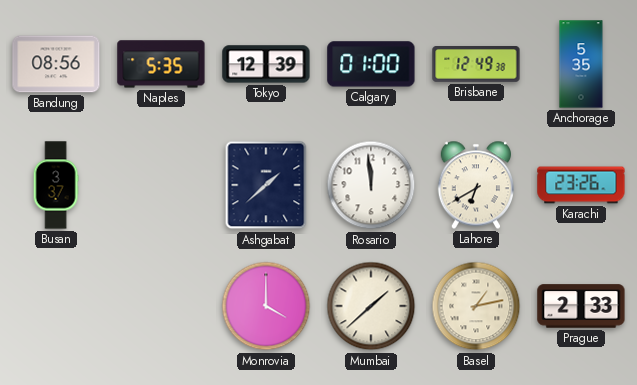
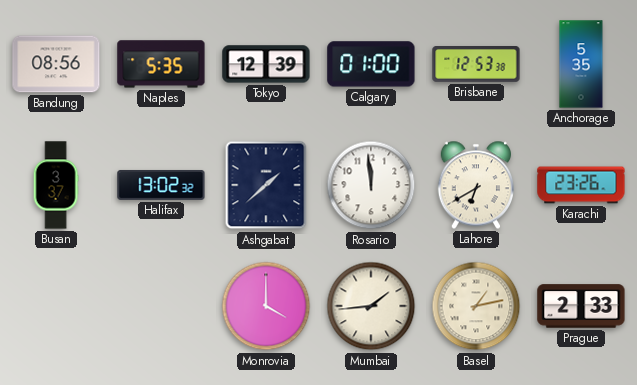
Brisbane: 12:49 -> 12:53
Halifax: none -> 13:02
Mumbai: 1:38 -> 1:44
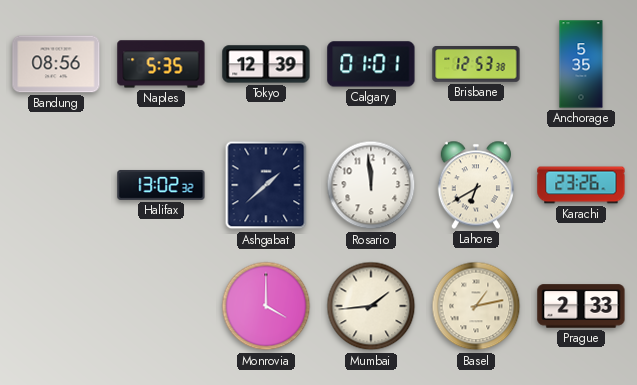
Calgary: 01:00 -> 01:01
Busan: 3:37 -> none
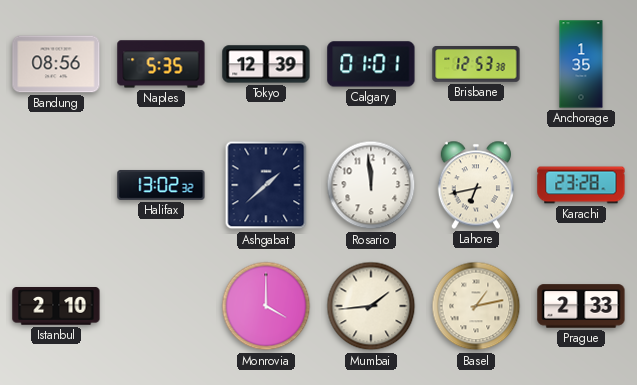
Anchorage: 5:35 -> 1:35
Lahore: 6:40 -> 6:43
Karachi: 23:26 -> 23:28
Istanbul: none -> 2:10
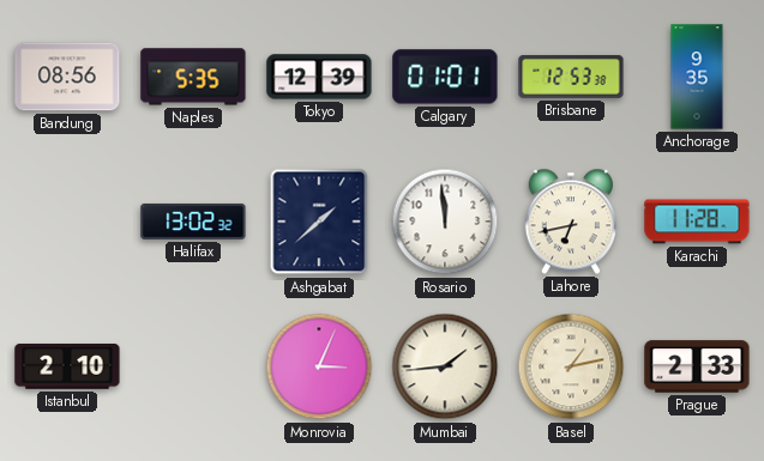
Anchorage: 1:35 -> 9:35
Karachi: 23:28 -> 11:28
Monrovia: 4:00 -> 3:04
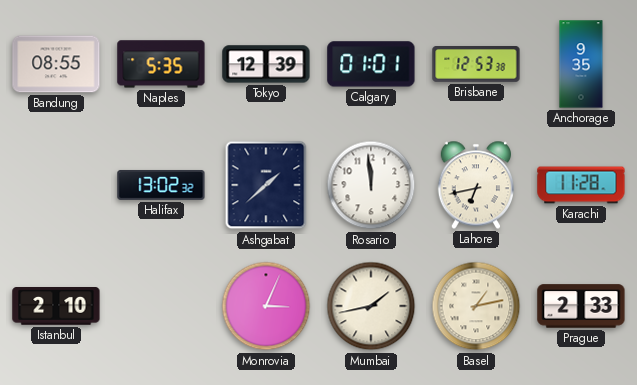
Bandung: 08:56 -> 08:55
Mumbai: 1:44 -> 1:43
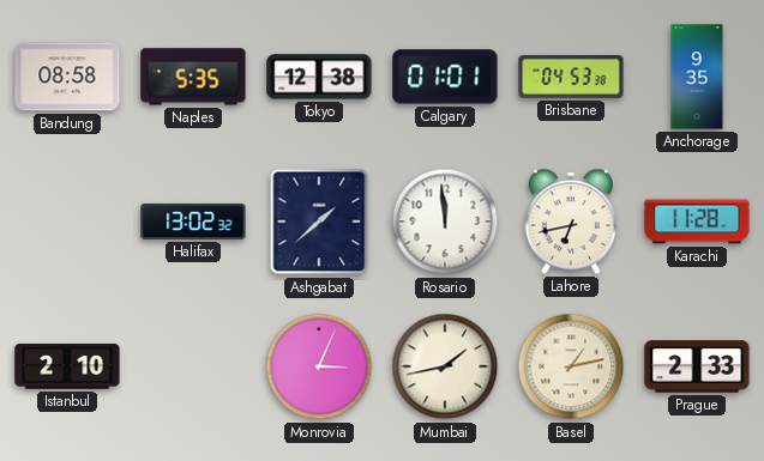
Bandung: 08:55 -> 08:58
Tokyo: 12:39 -> 12:38
Brisbane: 12:53 -> 04:53
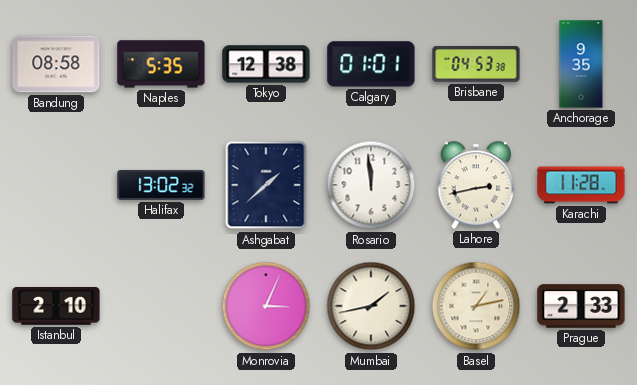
Lahore: 6:43 -> 2:43
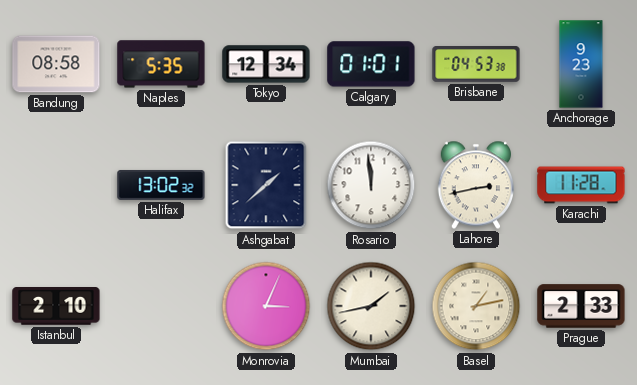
Tokyo: 12:38 -> 12:34
Anchorage: 9:35 -> 9:23
